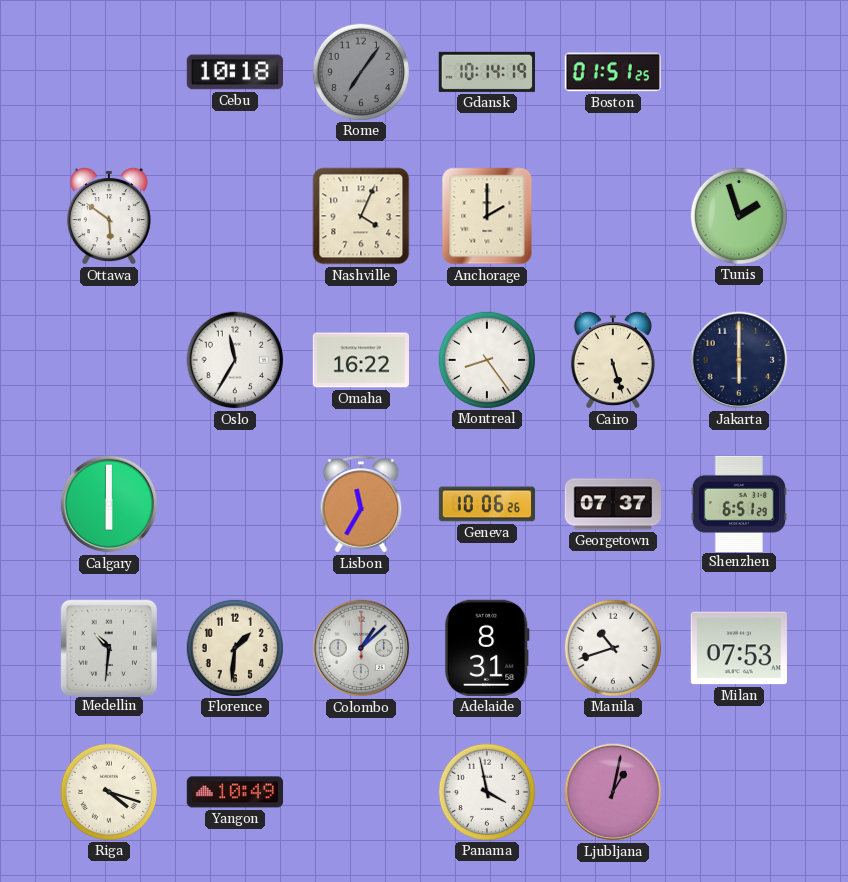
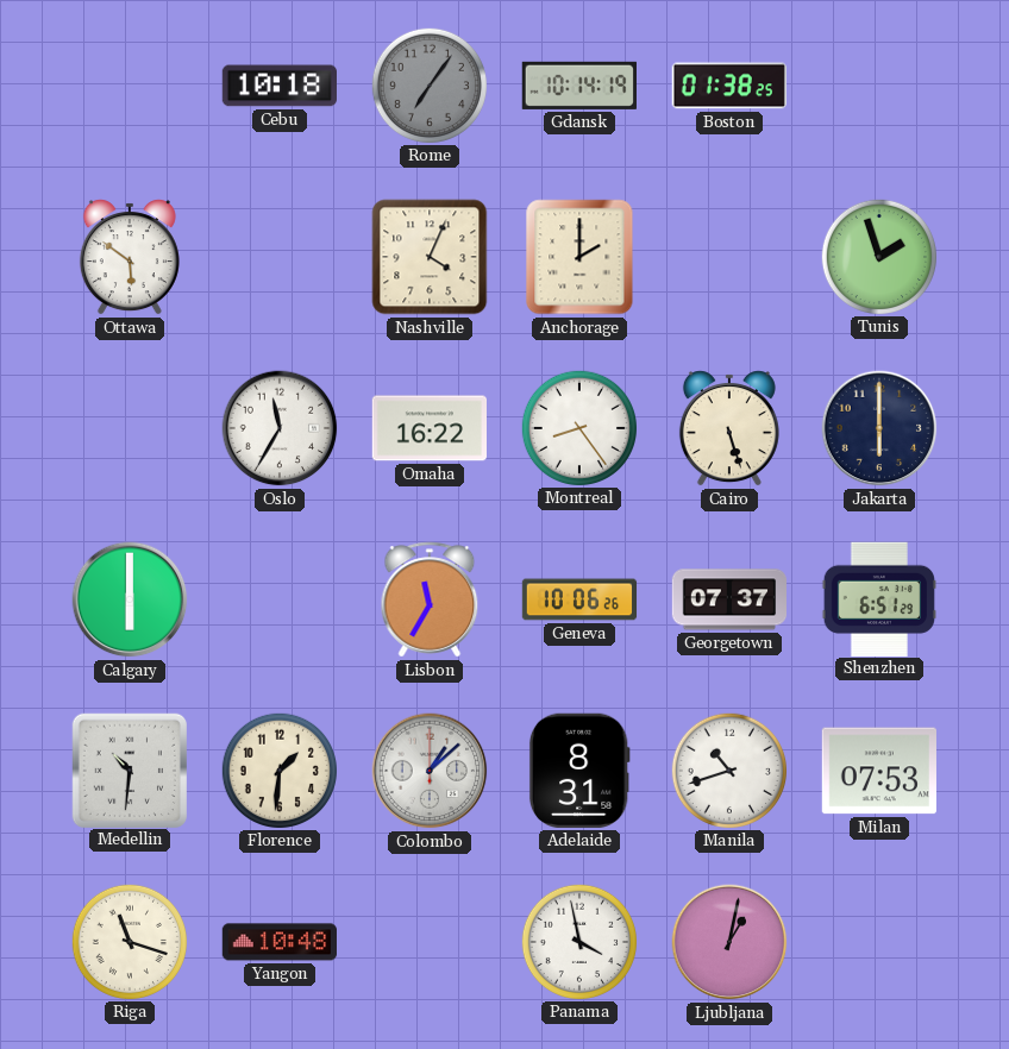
Boston: 01:51 -> 01:38
Riga: 4:18 -> 11:18
Yangon: 10:49 -> 10:48
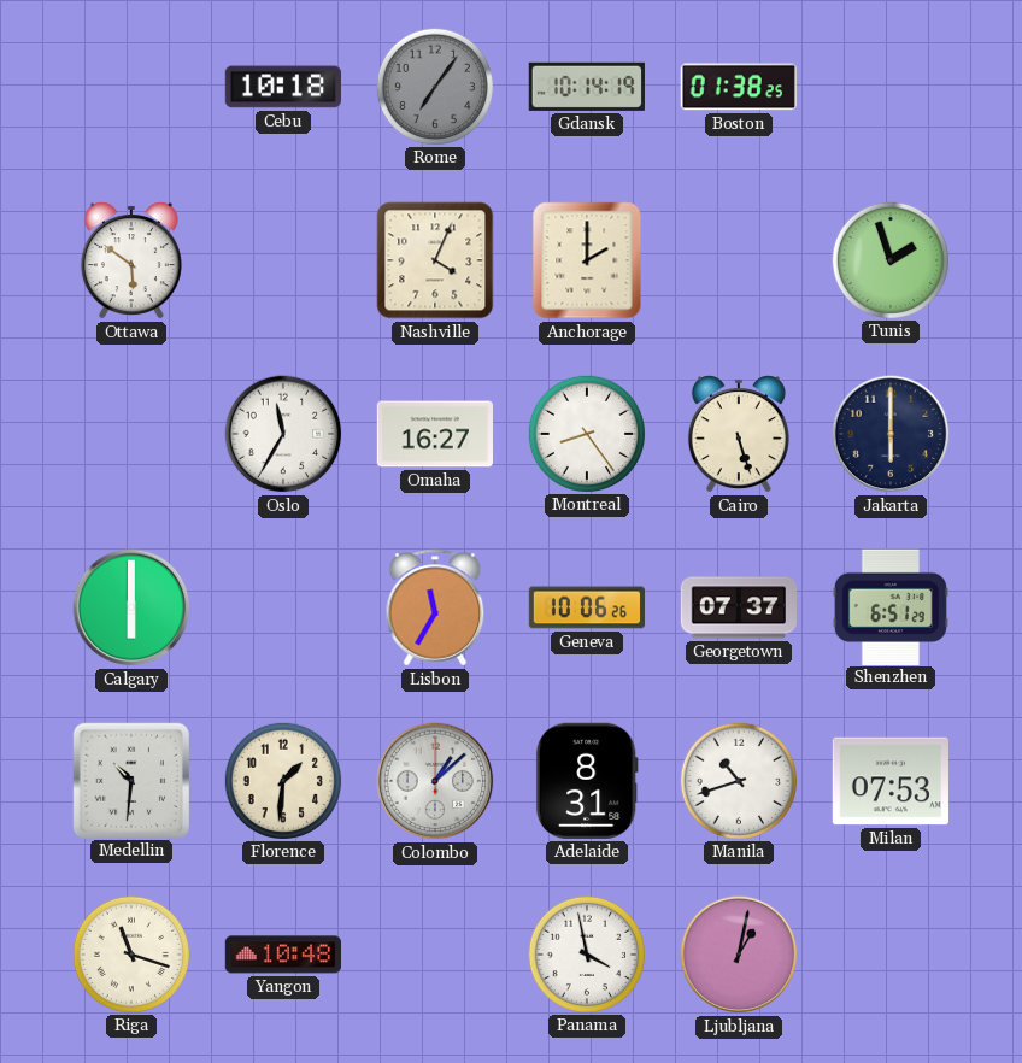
Omaha: 16:22 -> 16:27
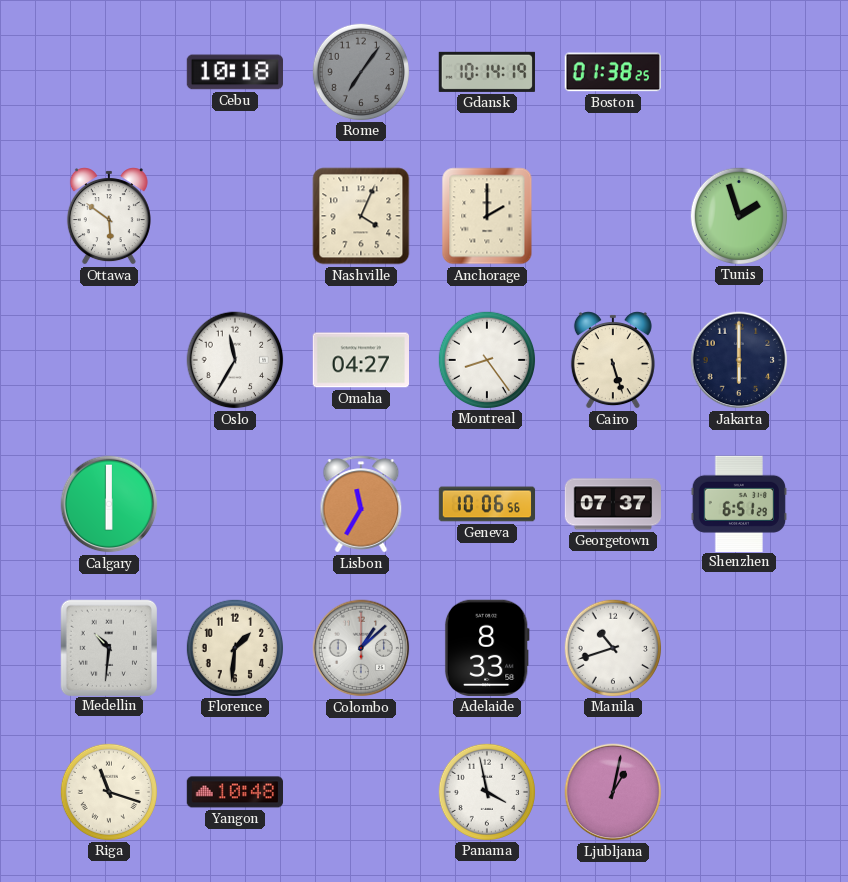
Omaha: 16:27 -> 04:27
Geneva: 10:06:26 -> 10:06:56
Adelaide: 8:31 -> 8:33
Milan: 07:53 -> none
